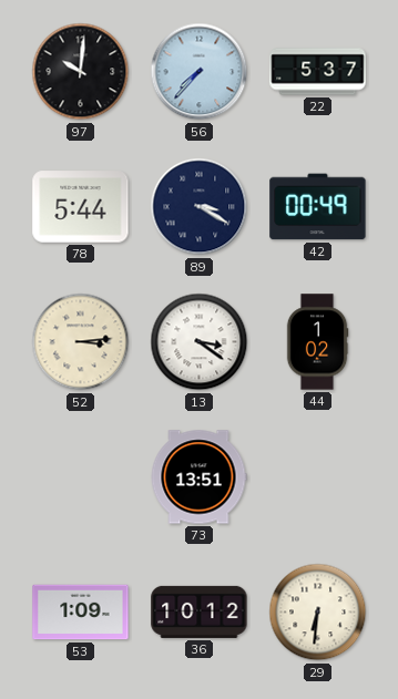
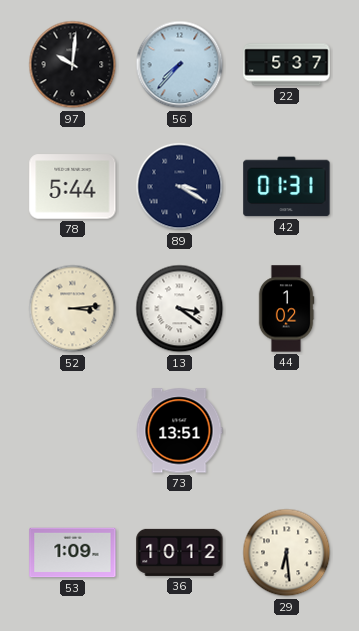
42: 00:49 -> 01:31
29: 6:31 -> 6:29
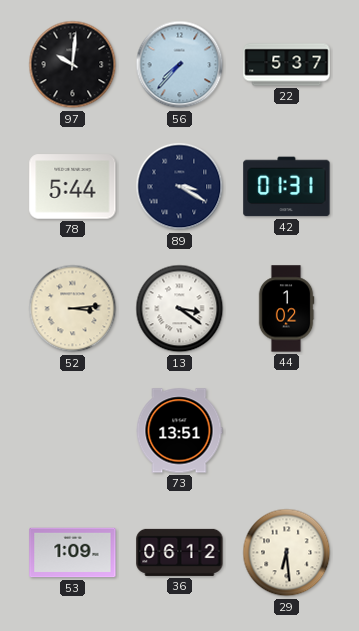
36: 10:12 -> 06:12
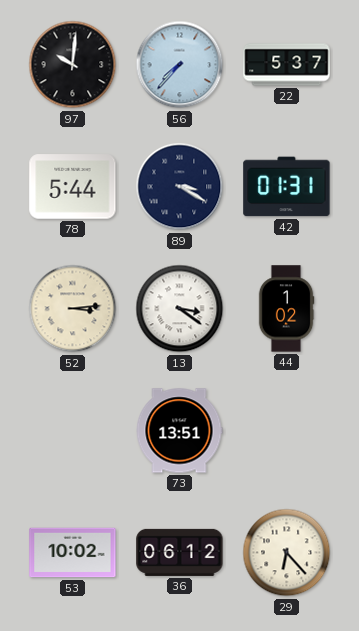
53: 1:09 -> 10:02
29: 6:29 -> 6:23
